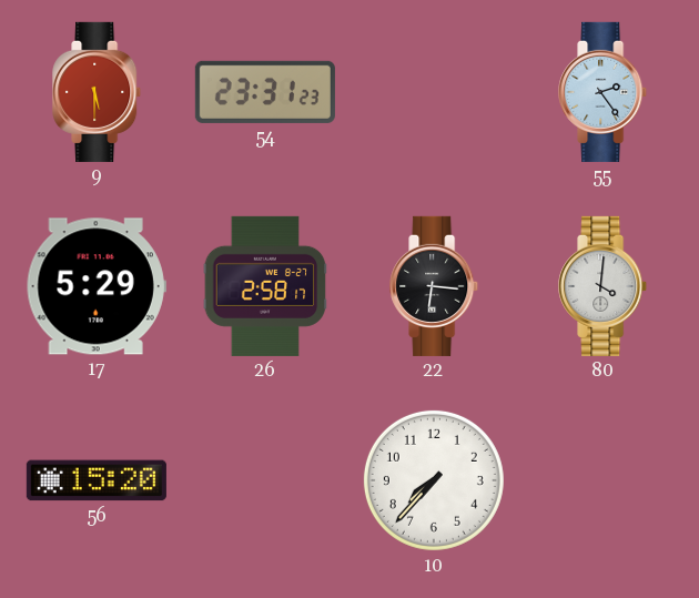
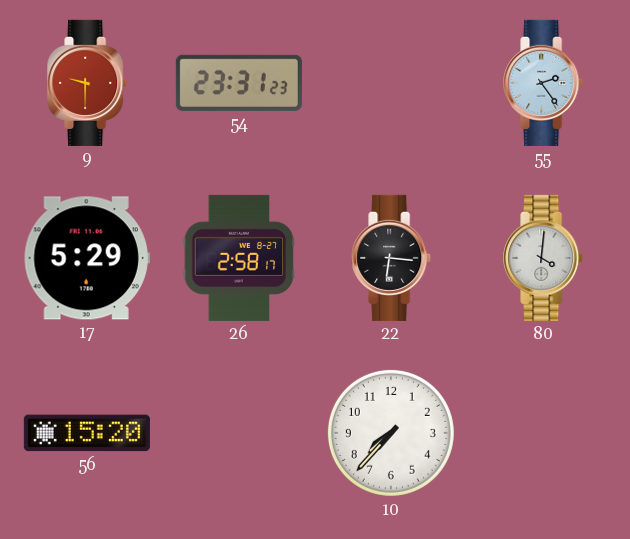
9: 5:30 -> 9:30
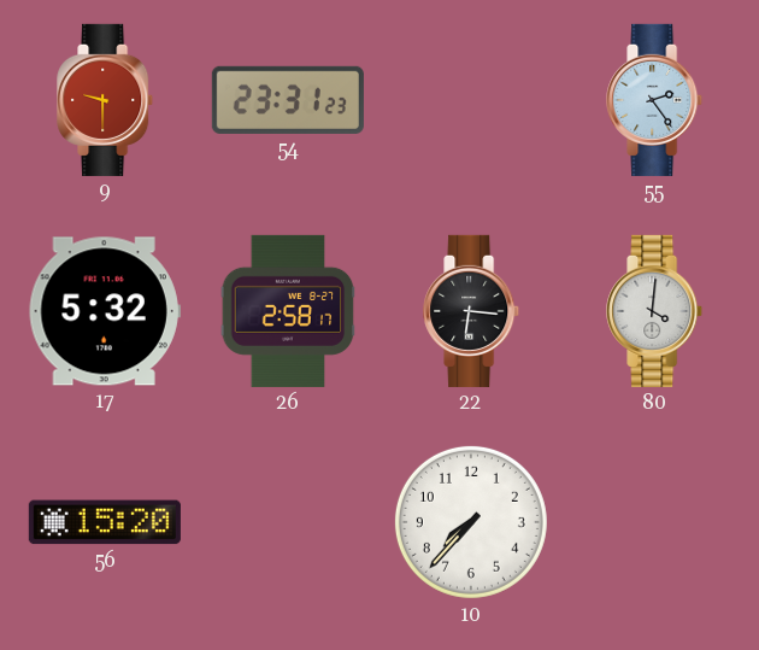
17: 5:29 -> 5:32
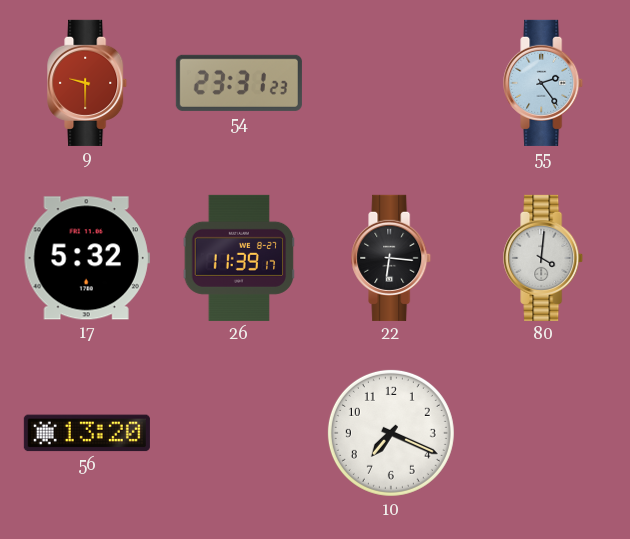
26: 2:58 -> 11:39
56: 15:20 -> 13:20
10: 7:37 -> 7:19
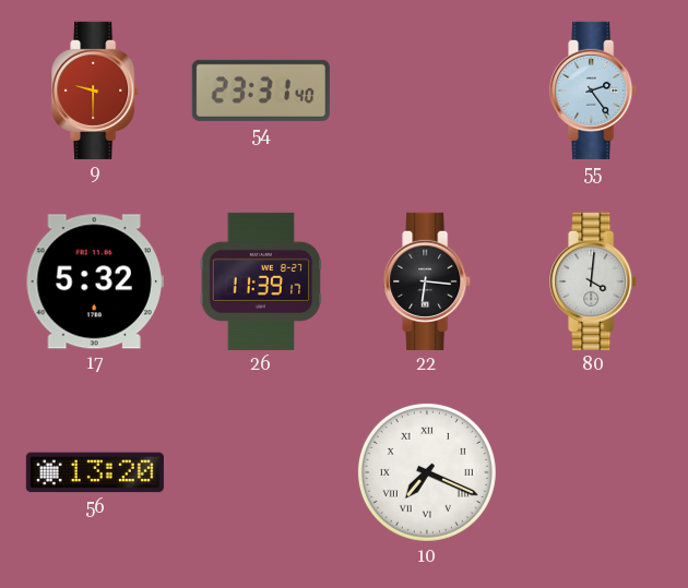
54: 23:31:23 -> 23:31:40
10 numerals: Arabic -> Roman
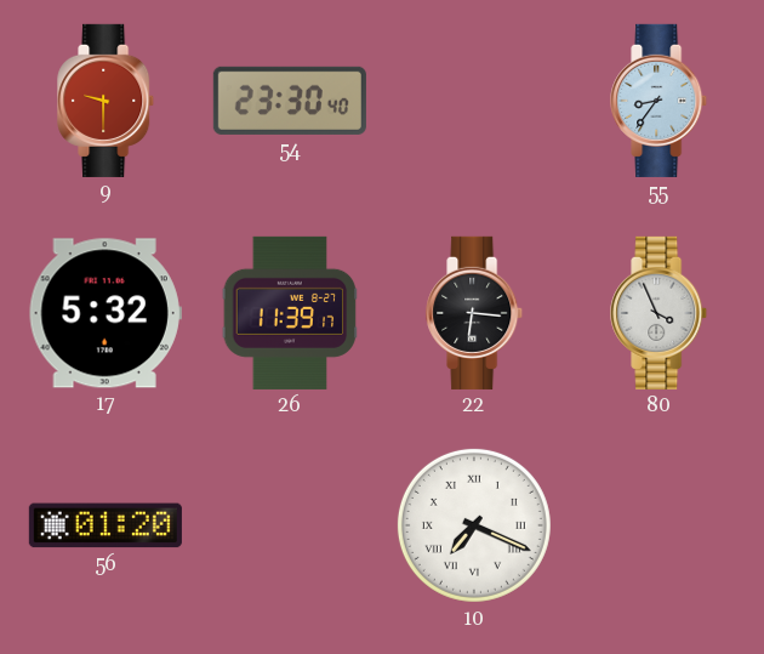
54: 23:31 -> 23:30
55: 2:24 -> 8:36
80: 4:01 -> 3:56
56: 13:20 -> 01:20
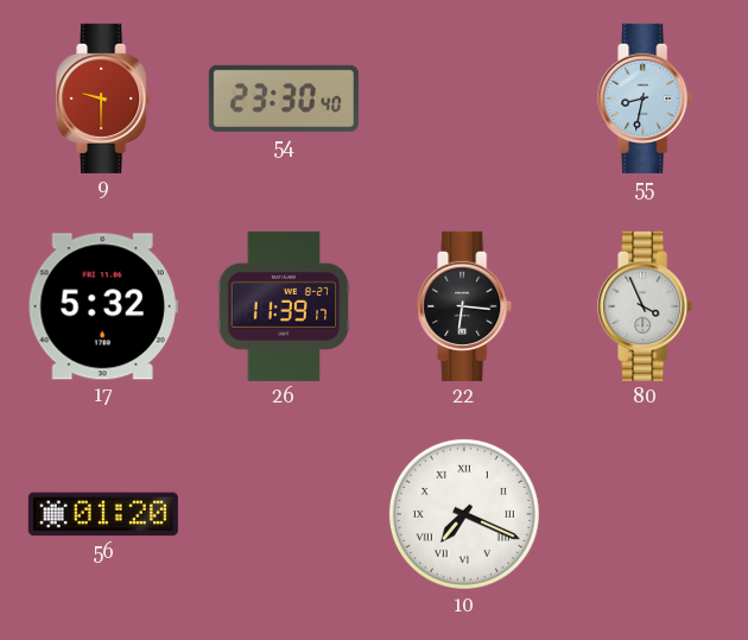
55: 8:36 -> 8:32
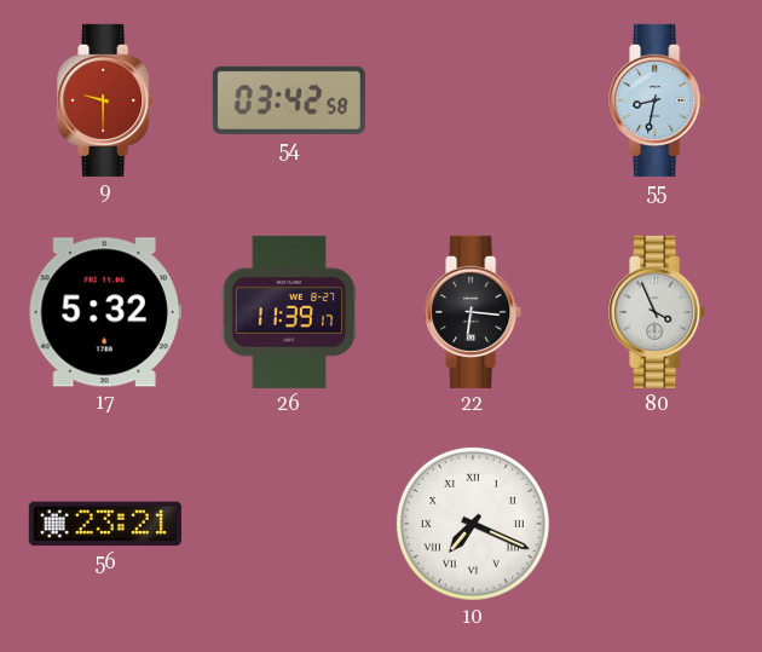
54: 23:30 -> 03:42
56: 01:20 -> 23:21
